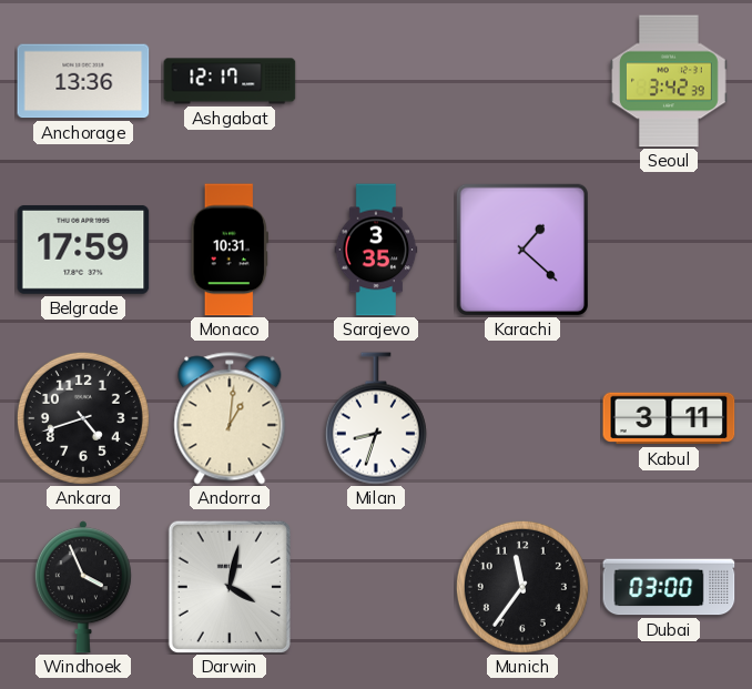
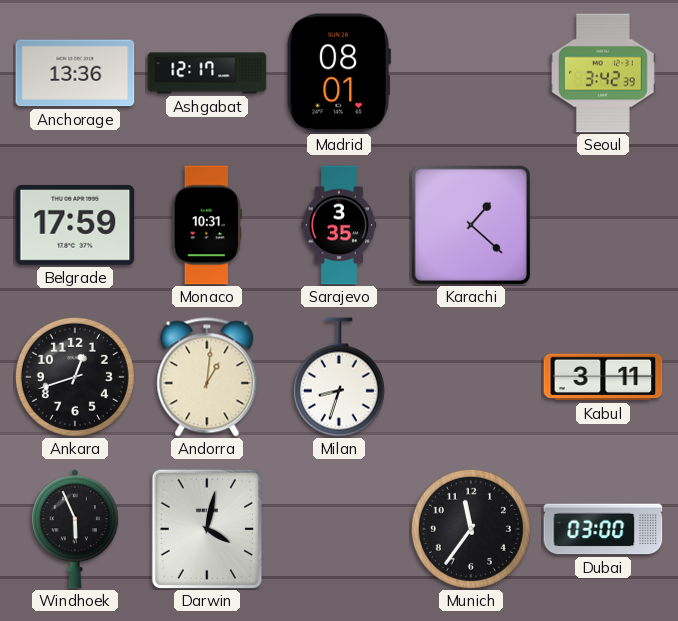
Madrid: none -> 08:01
Ankara: 4:42 -> 12:42
Windhoek: 3:56 -> 5:56
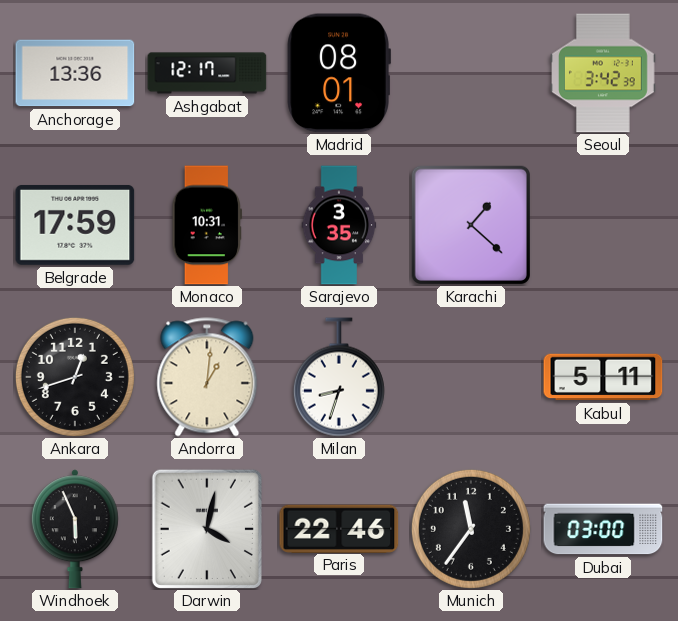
Kabul: 3:11 -> 5:11
Paris: none -> 22:46
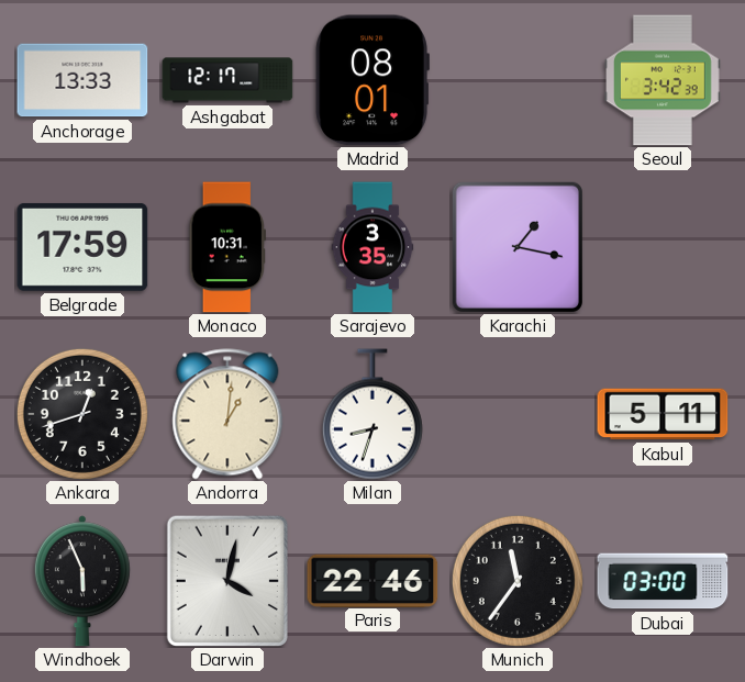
Anchorage: 13:36 -> 13:33
Karachi: 1:22 -> 1:17
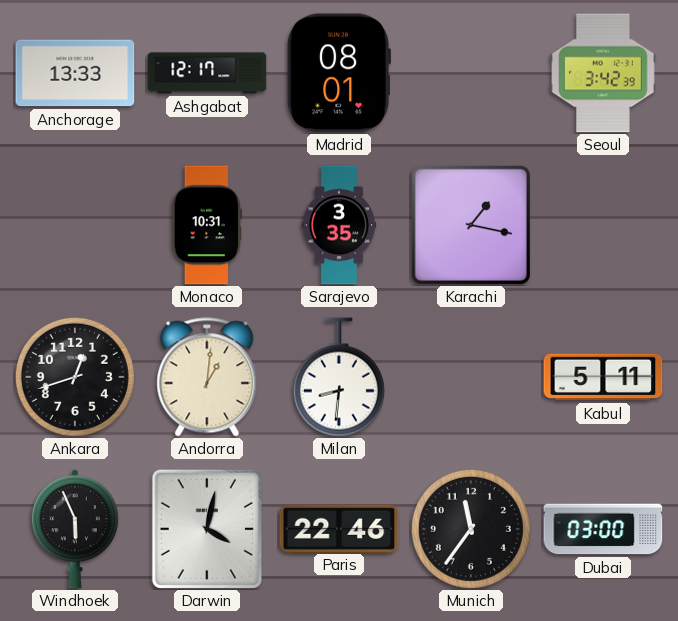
Belgrade: 17:59 -> none
Milan: 8:33 -> 8:31
